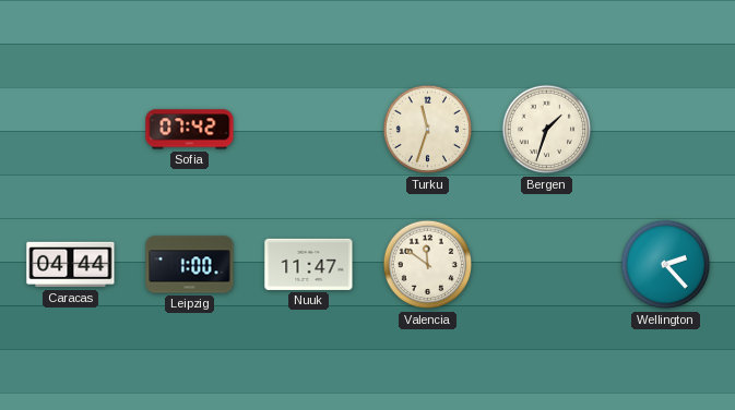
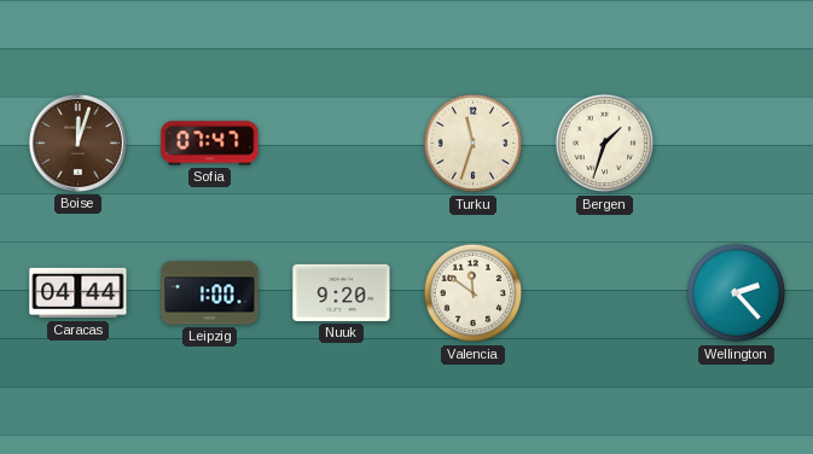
Boise: none -> 12:03
Sofia: 07:42 -> 07:47
Nuuk: 11:47 -> 9:20
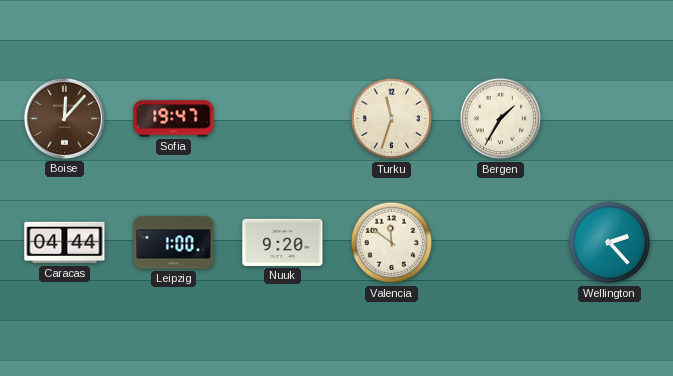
Boise: 12:03 -> 12:07
Sofia: 07:47 -> 19:47
Bergen: 1:33 -> 1:35
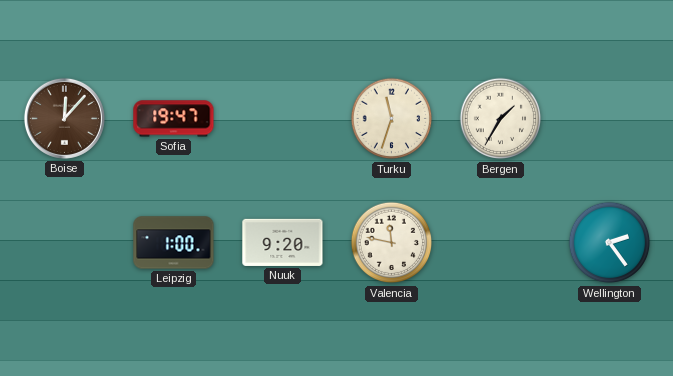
Caracas: 04:44 -> none
Valencia: 11:51 -> 11:47
Wellington: 2:23 -> 2:24
